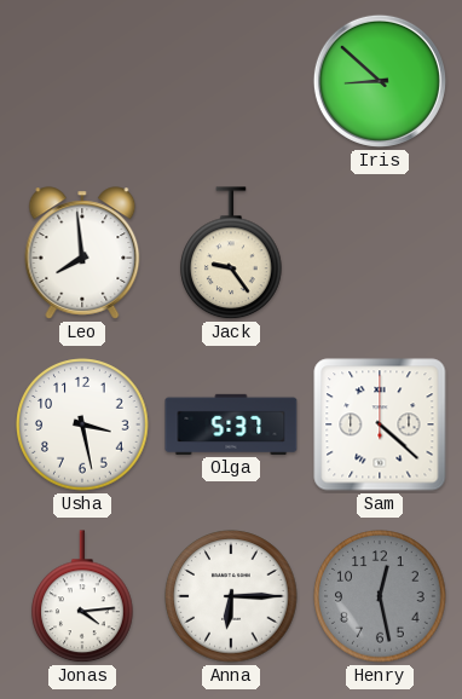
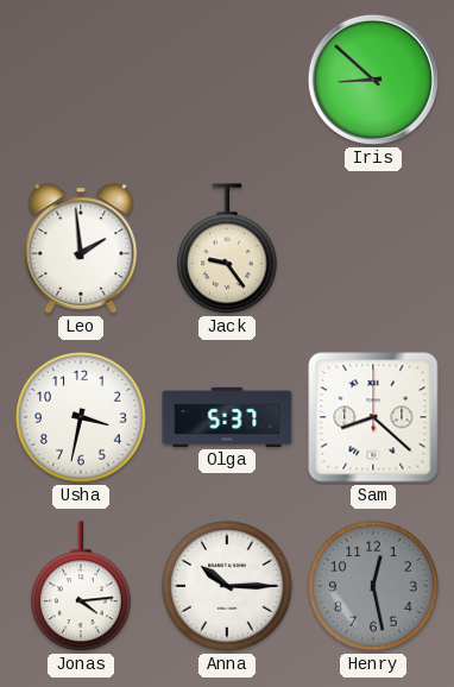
Leo: 7:59 -> 1:59
Usha: 3:28 -> 3:32
Sam: 4:22 -> 8:22
Anna: 6:15 -> 10:15
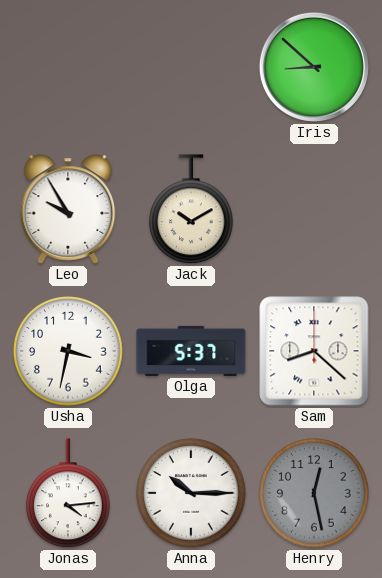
Leo: 1:59 -> 9:55
Jack: 9:24 -> 10:10
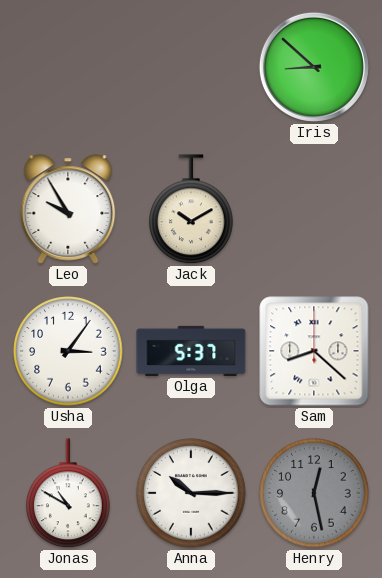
Usha: 3:32 -> 3:06
Jonas: 4:14 -> 10:50
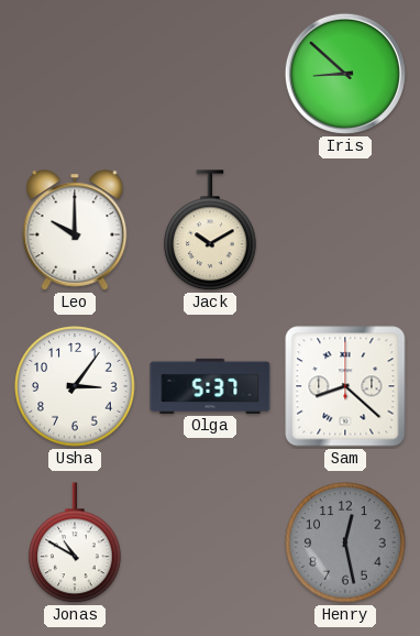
Leo: 9:55 -> 10:00
Anna: 10:15 -> none
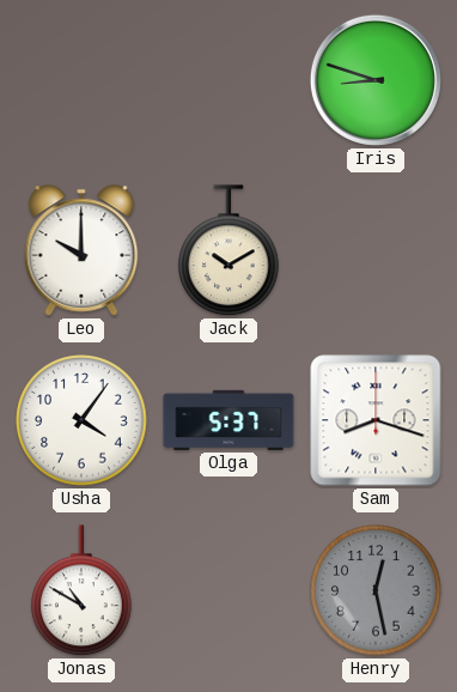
Iris: 8:52 -> 8:48
Usha: 3:06 -> 4:06
Sam: 8:22 -> 8:18
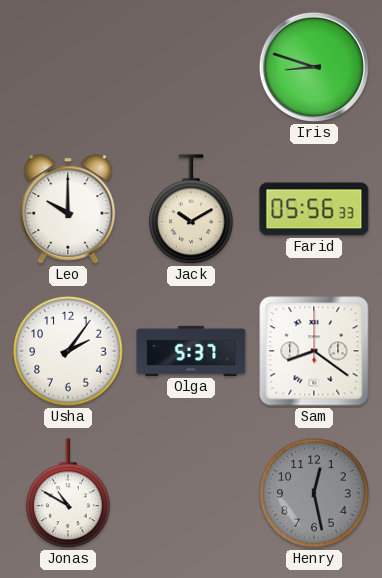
Farid: none -> 05:56
Usha: 4:06 -> 2:06
Sam: 8:18 -> 8:21
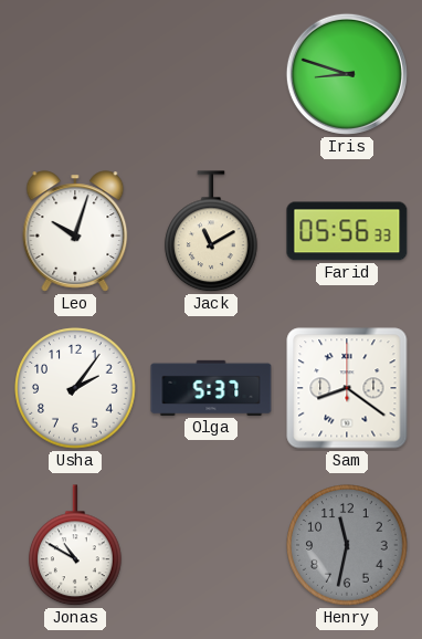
Leo: 10:00 -> 10:03
Jack: 10:10 -> 11:10
Henry: 12:28 -> 11:32
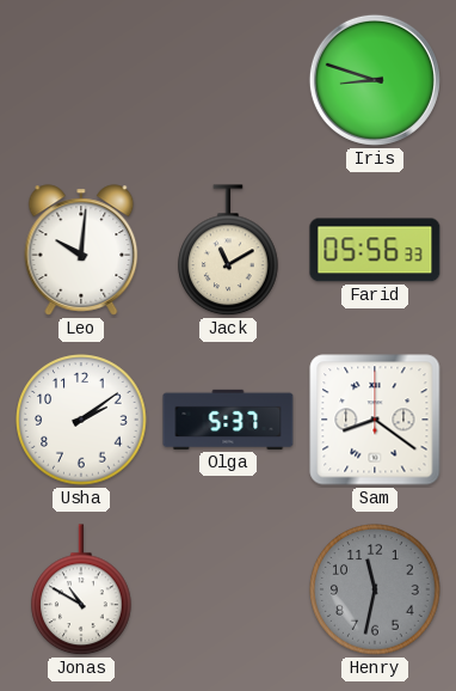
Leo: 10:03 -> 10:01
Usha: 2:06 -> 2:09
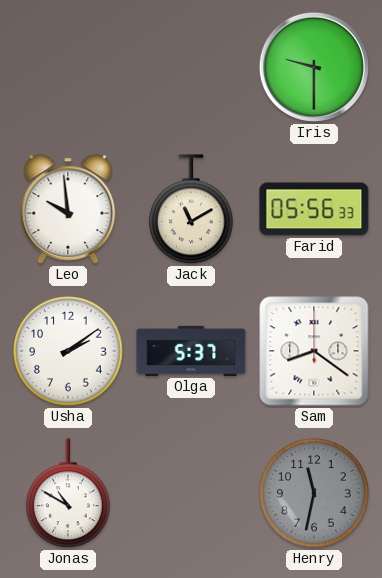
Iris: 8:48 -> 9:30
Leo: 10:01 -> 9:59
